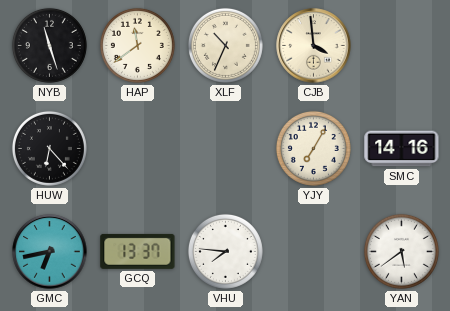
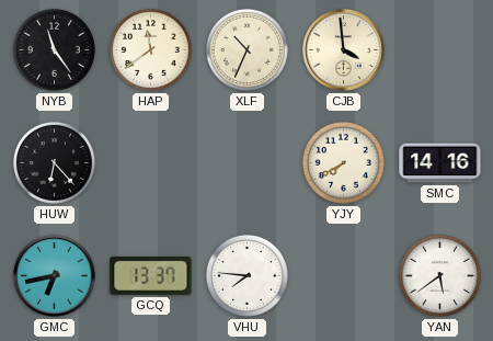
NYB: 11:27 -> 11:24
YJY: 7:05 -> 7:40
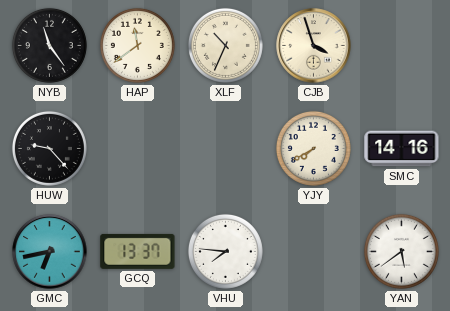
CJB: 3:59 -> 3:57
HUW: 6:23 -> 9:23
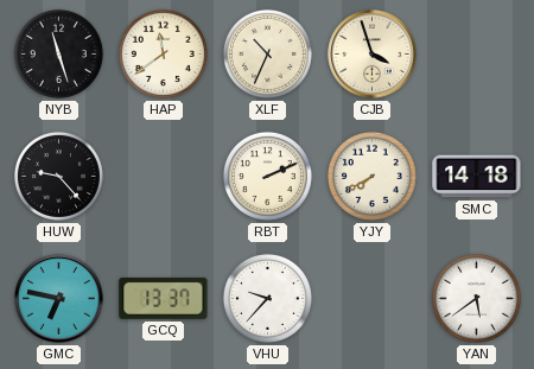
NYB: 11:24 -> 11:27
RBT: none -> 2:11
SMC: 14:16 -> 14:18
GMC: 6:43 -> 6:47
VHU: 7:46 -> 9:37
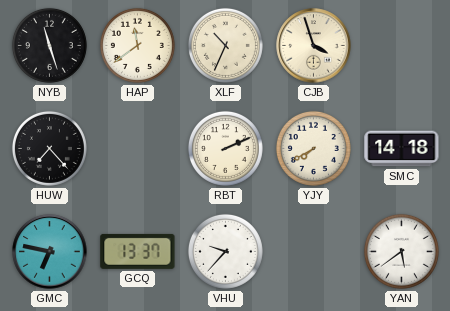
HUW: 9:23 -> 7:23
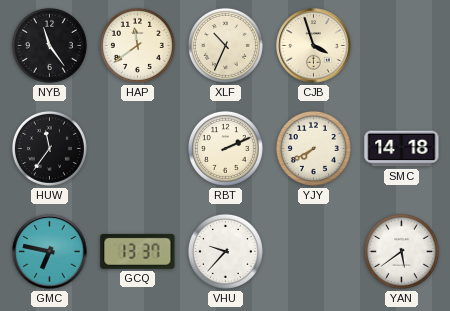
NYB: 11:27 -> 11:24
HUW: 7:23 -> 11:36
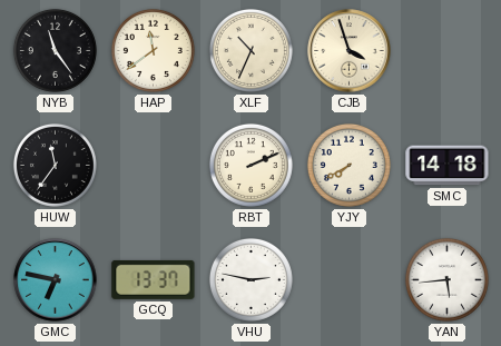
VHU: 9:37 -> 2:47
YAN: 5:39 -> 5:44
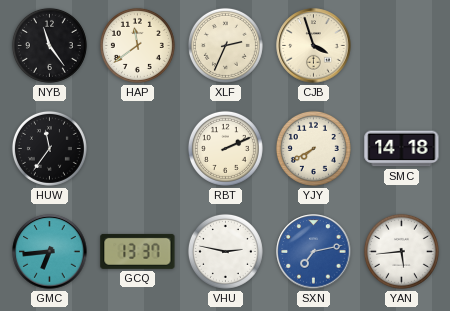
XLF: 10:34 -> 2:34
GMC: 6:47 -> 6:44
SXN: none -> 7:13
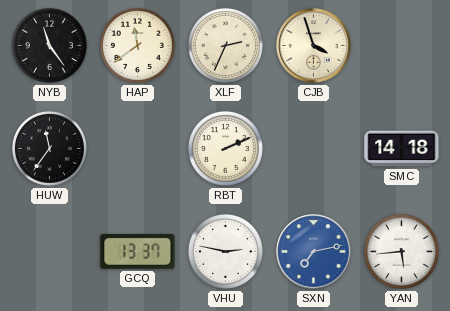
YJY: 7:40 -> none
GMC: 6:44 -> none
